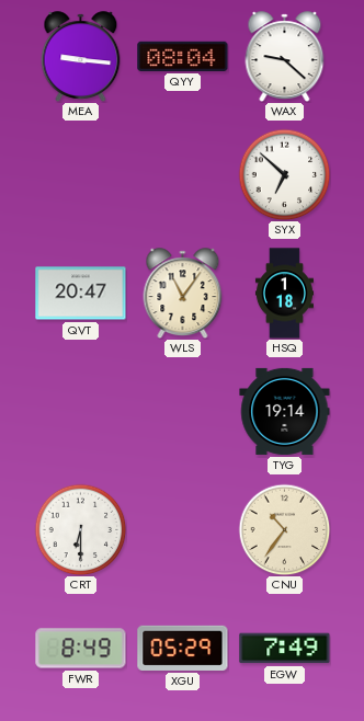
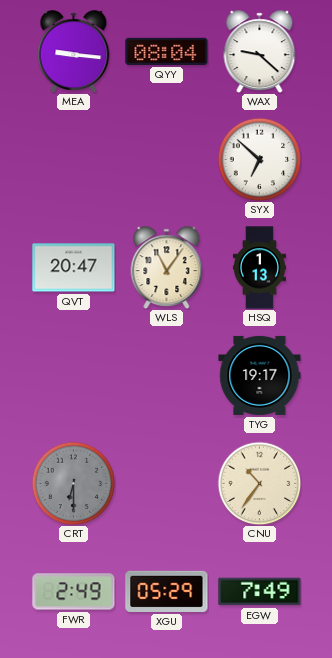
HSQ: 1:18 -> 1:13
TYG: 19:14 -> 19:17
CRT dial: white -> grey
FWR: 8:49 -> 2:49
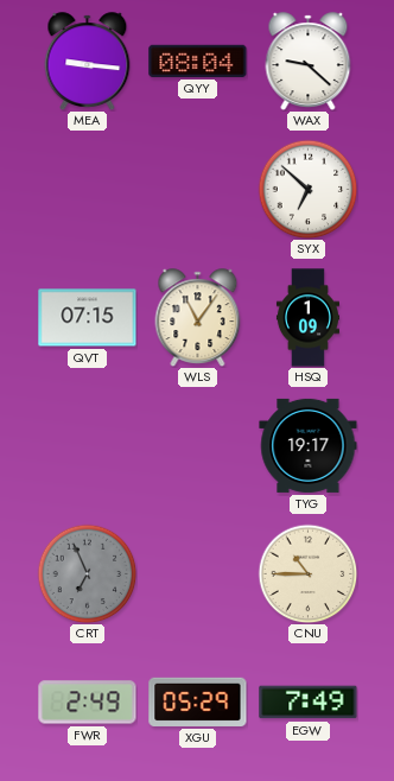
QVT: 20:47 -> 07:15
HSQ: 1:13 -> 1:09
CRT: 6:30 -> 6:56
CNU: 10:36 -> 10:45
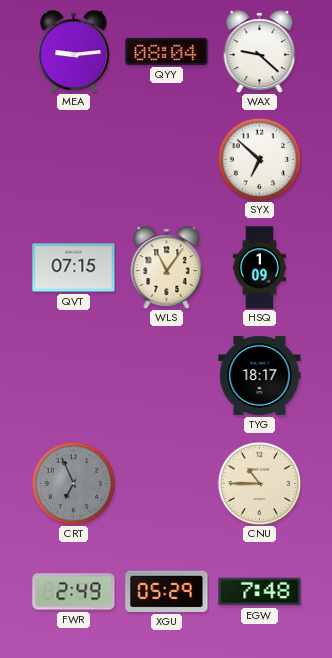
MEA: 9:16 -> 9:14
TYG: 19:17 -> 18:17
EGW: 7:49 -> 7:48
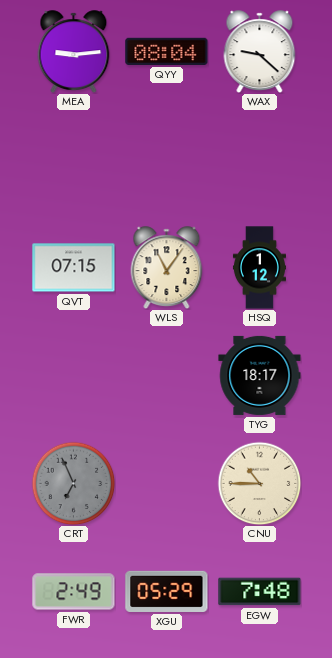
SYX: 6:52 -> none
HSQ: 1:09 -> 1:12
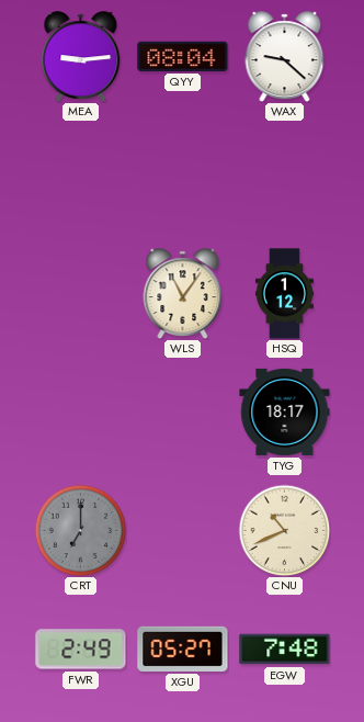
QVT: 07:15 -> none
CRT: 6:56 -> 7:00
CNU: 10:45 -> 10:41
XGU: 05:29 -> 05:27
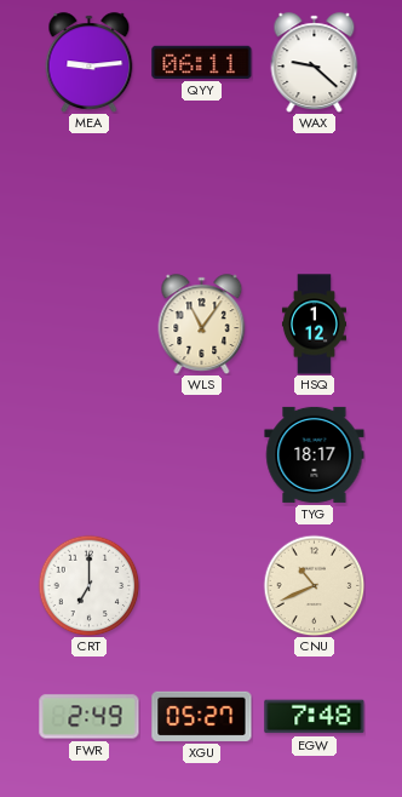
QYY: 08:04 -> 06:11
CRT dial: grey -> white
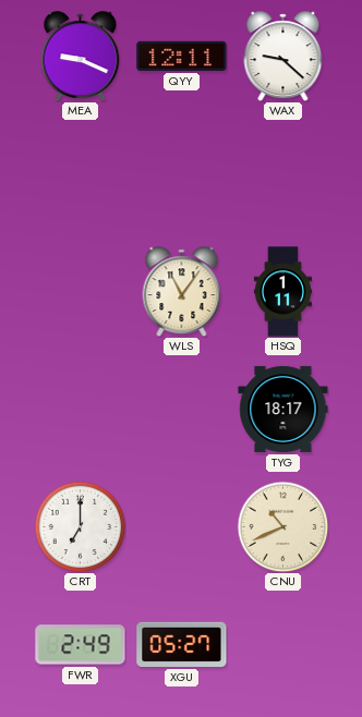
MEA: 9:14 -> 9:19
QYY: 06:11 -> 12:11
HSQ: 1:12 -> 1:11
EGW: 7:48 -> none
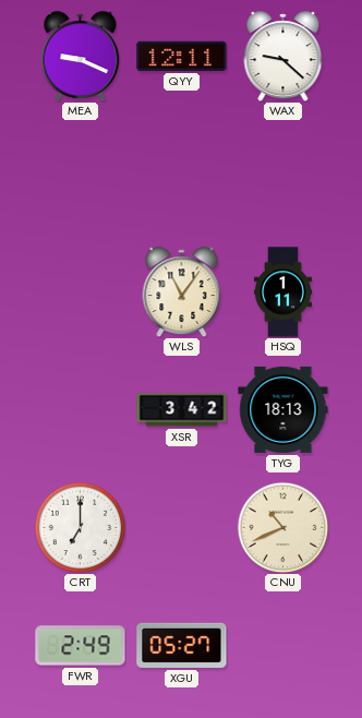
XSR: none -> 3:42
TYG: 18:17 -> 18:13
